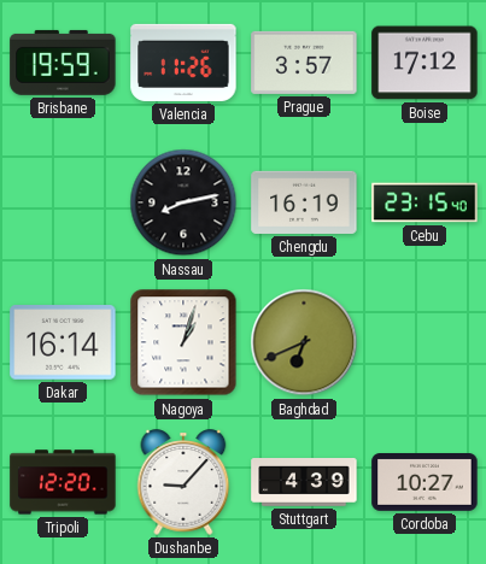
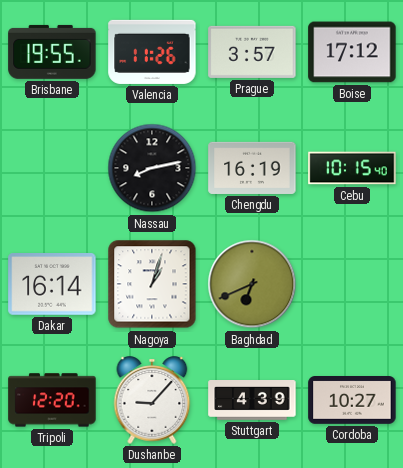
Brisbane: 19:59 -> 19:55
Cebu: 23:15 -> 10:15
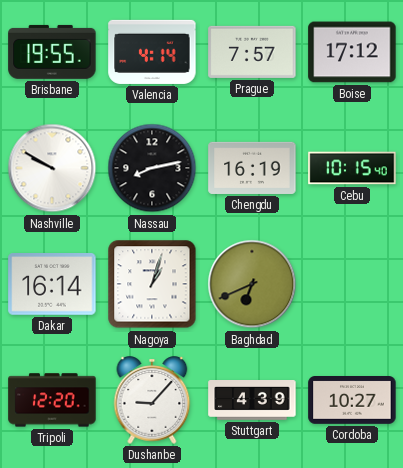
Valencia: 11:26 -> 4:14
Prague: 3:57 -> 7:57
Nashville: none -> 9:50
